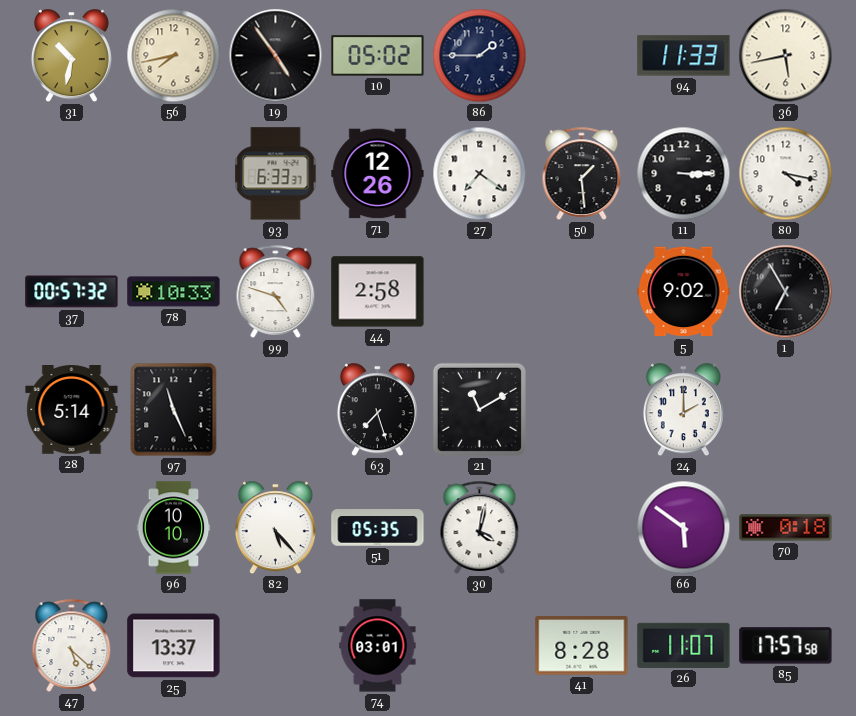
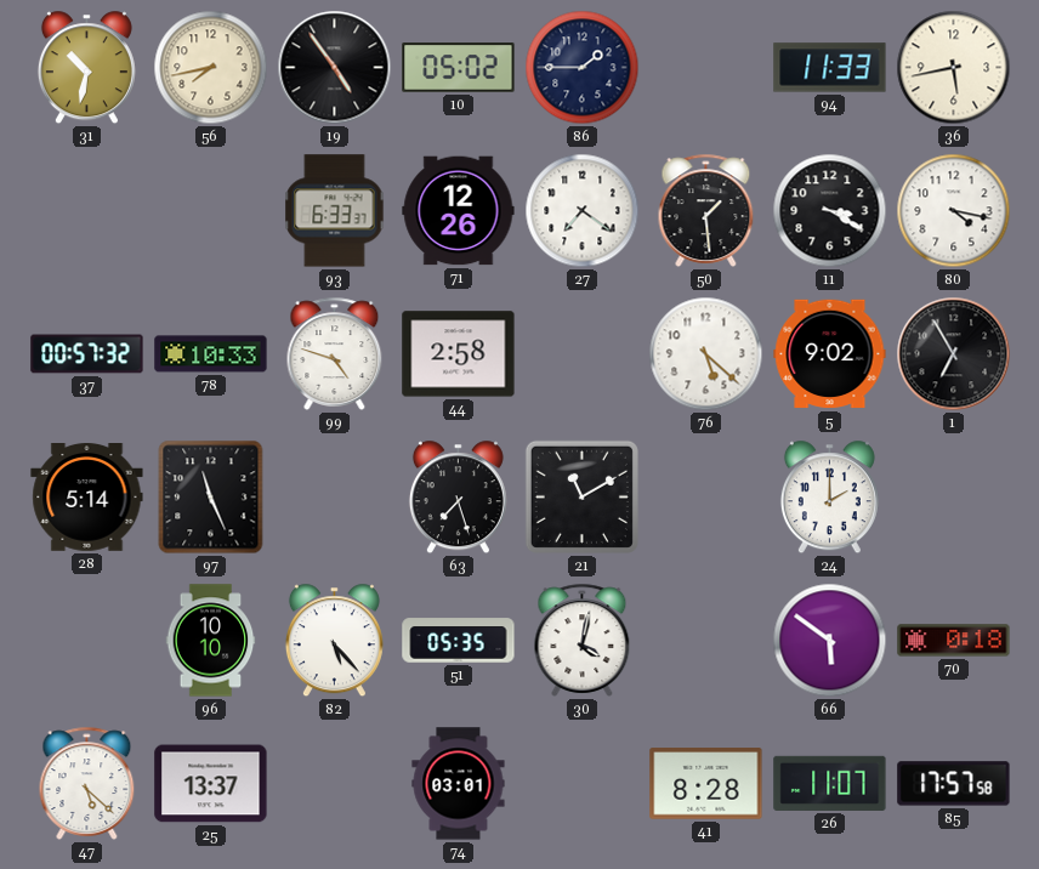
11: 3:15 -> 3:20
76: none -> 5:22
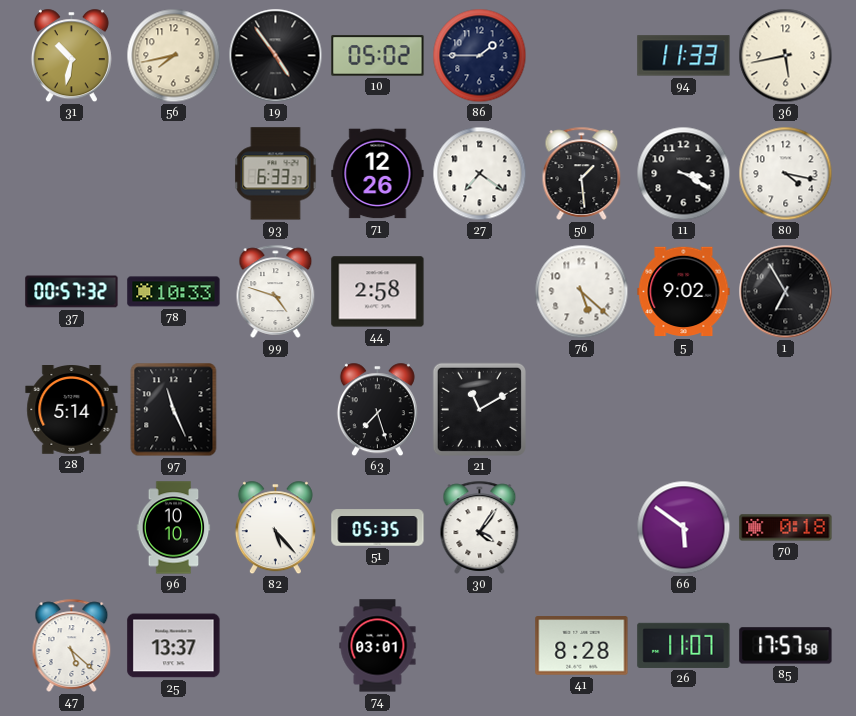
24: 2:00 -> none
30: 4:02 -> 4:06
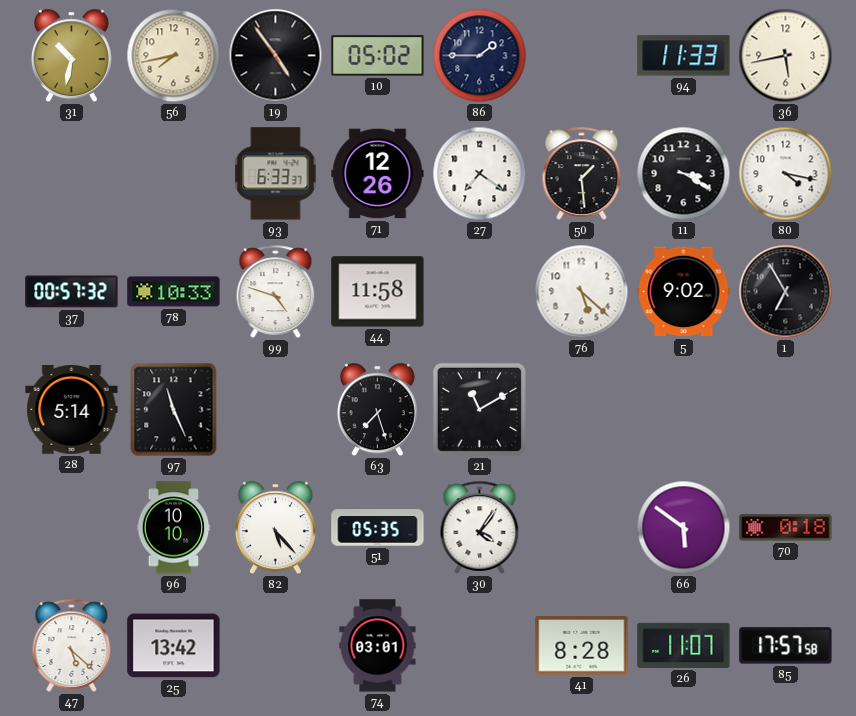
44: 2:58 -> 11:58
25: 13:37 -> 13:42
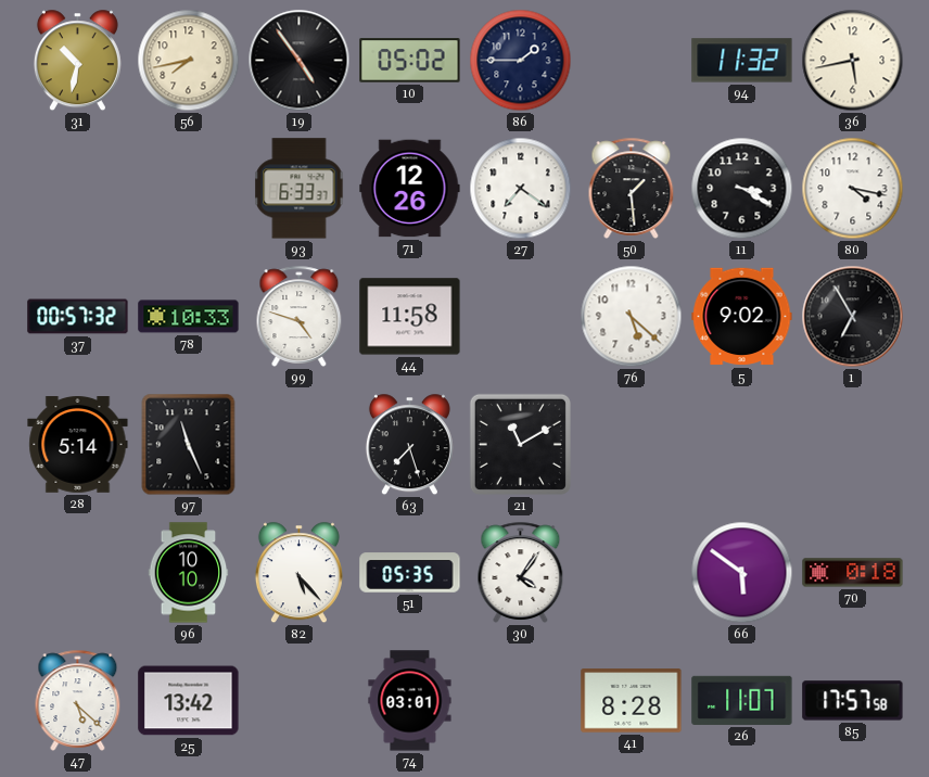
94: 11:33 -> 11:32
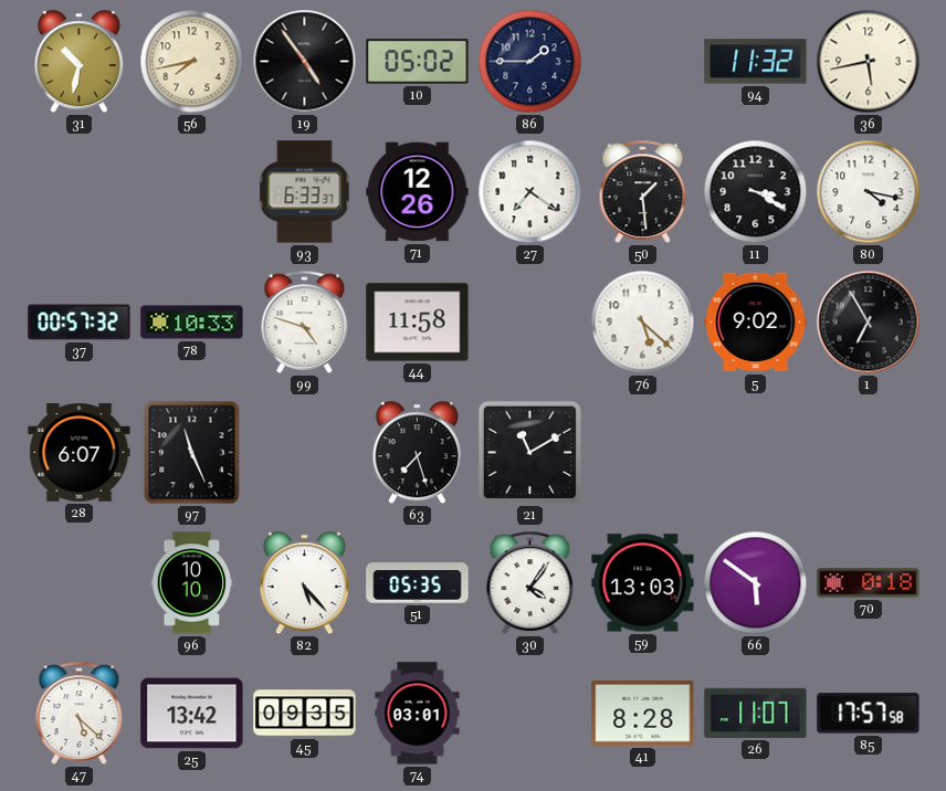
28: 5:14 -> 6:07
59: none -> 13:03
45: none -> 09:35
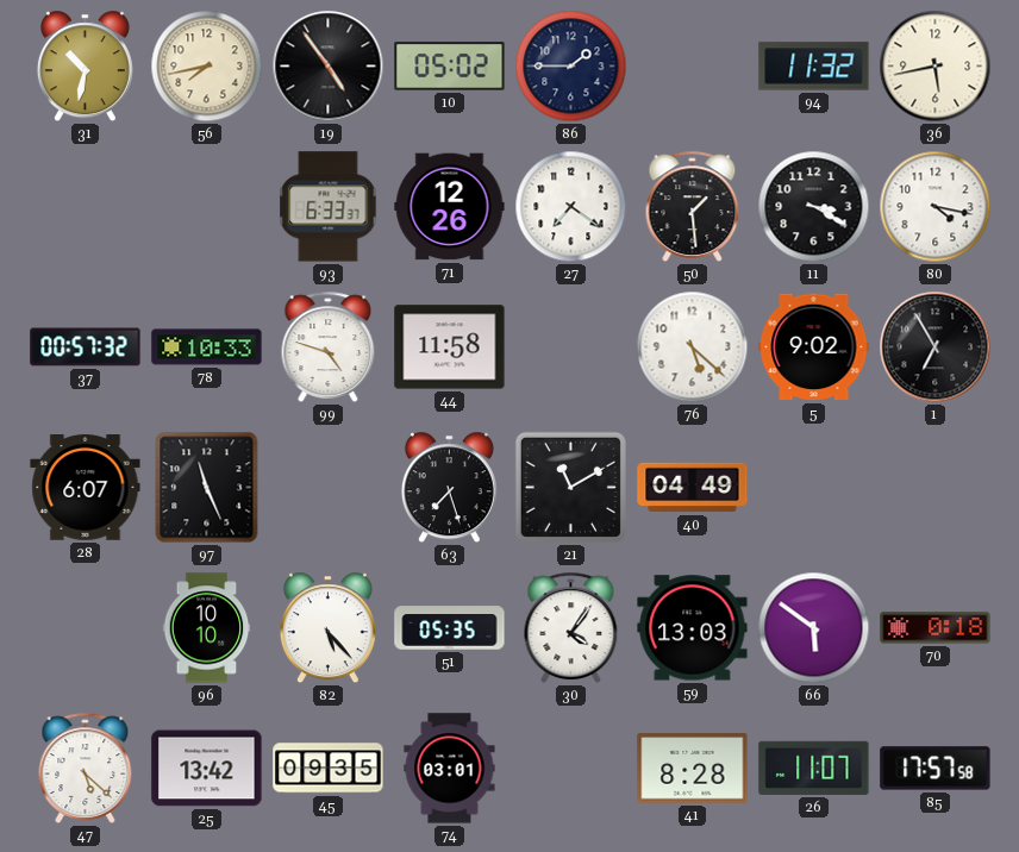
40: none -> 04:49
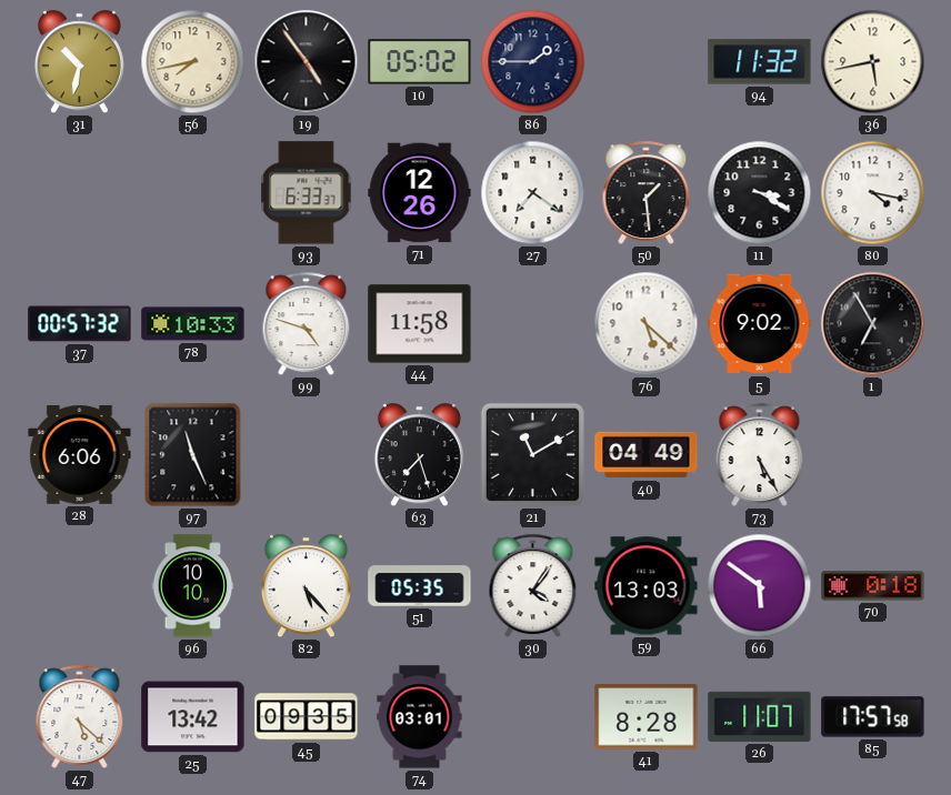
28: 6:07 -> 6:06
73: none -> 5:25
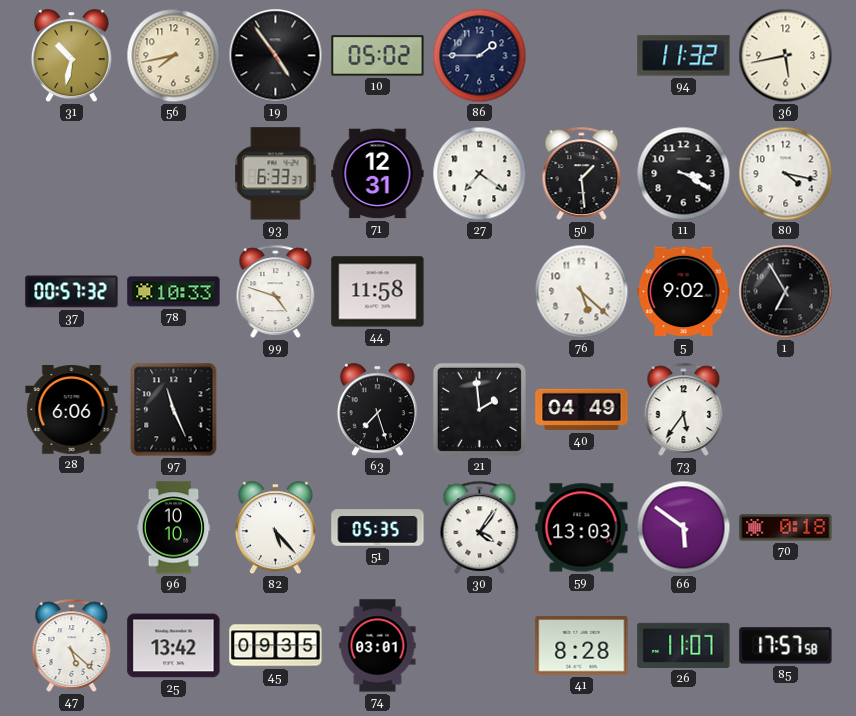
71: 12:26 -> 12:31
21: 11:10 -> 1:59
73: 5:25 -> 5:36
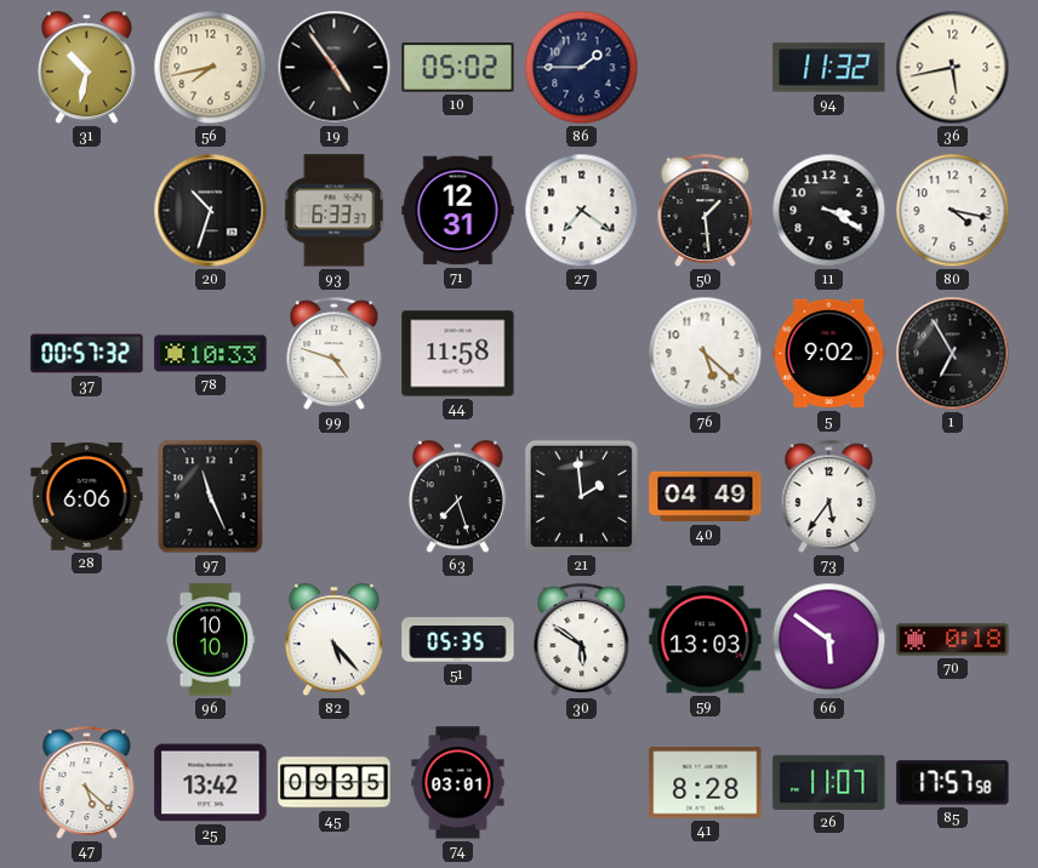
20: none -> 10:33
30: 4:06 -> 5:51
